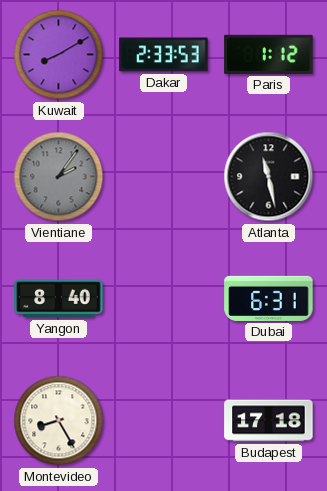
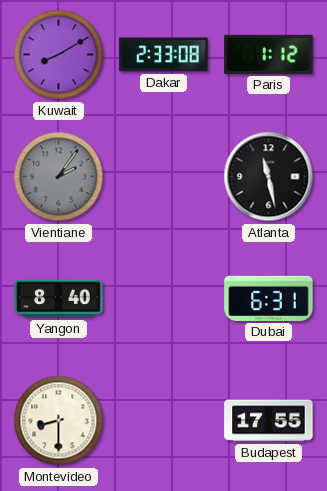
Dakar: 2:33:53 -> 2:33:08
Montevideo: 8:25 -> 8:30
Budapest: 17:18 -> 17:55
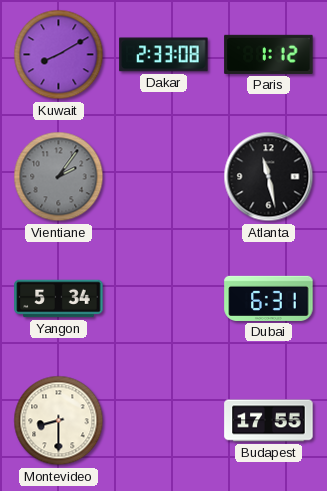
Yangon: 8:40 -> 5:34
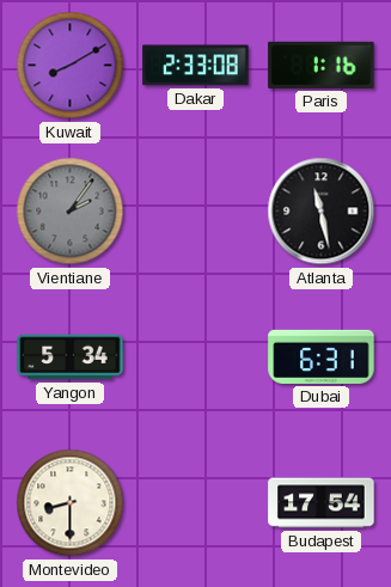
Paris: 1:12 -> 1:16
Budapest: 17:55 -> 17:54
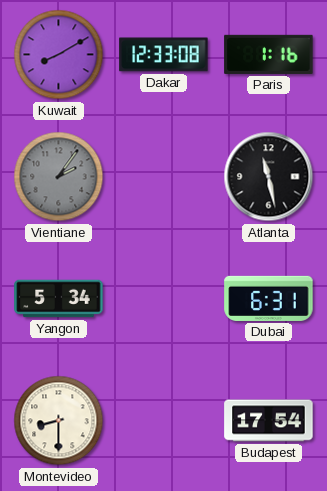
Dakar: 2:33 -> 12:33
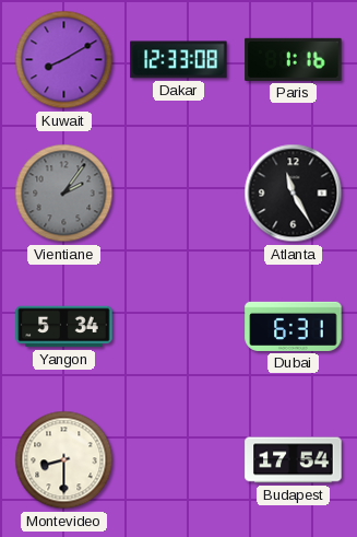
Atlanta: 11:28 -> 11:25
